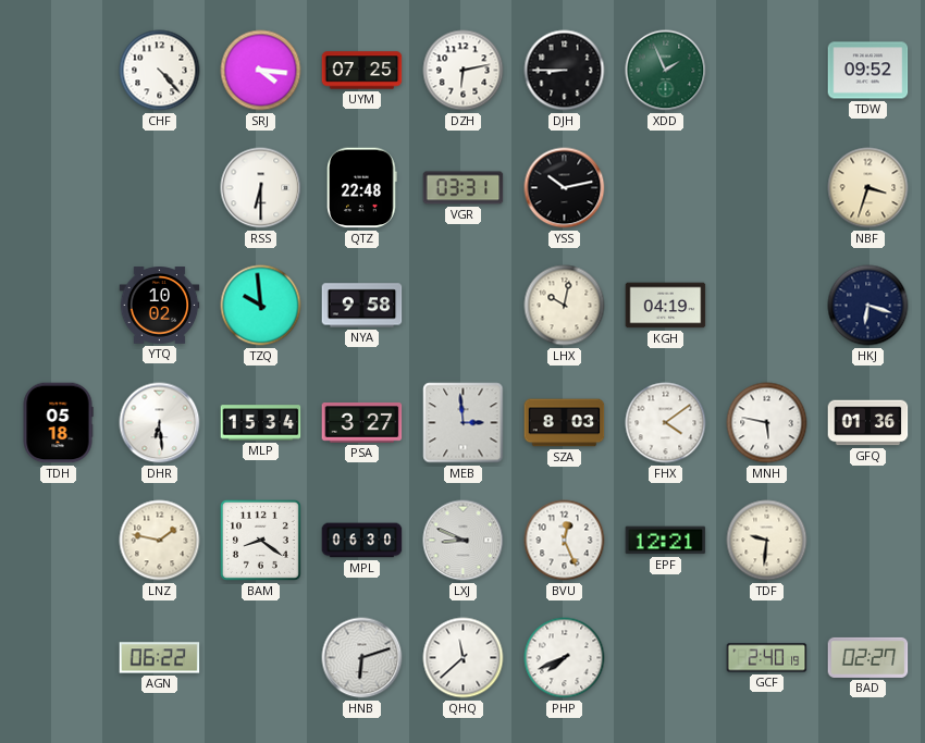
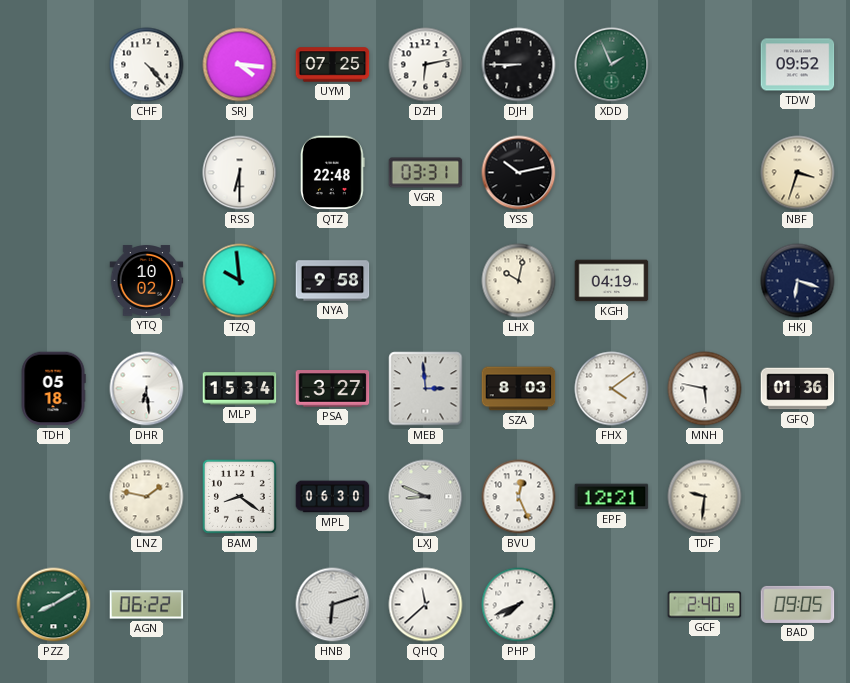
PZZ: none -> 8:10
BAD: 02:27 -> 09:05
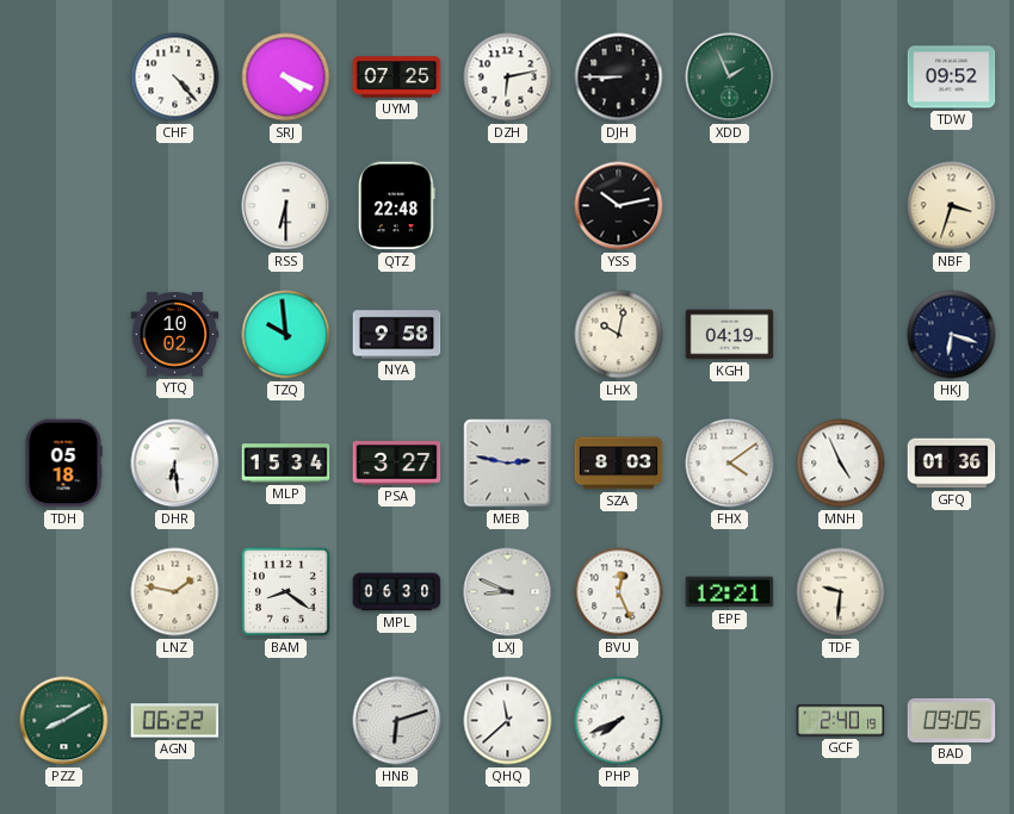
SRJ: 4:16 -> 4:19
VGR: 03:31 -> none
MEB: 2:59 -> 2:47
MNH: 5:47 -> 4:56
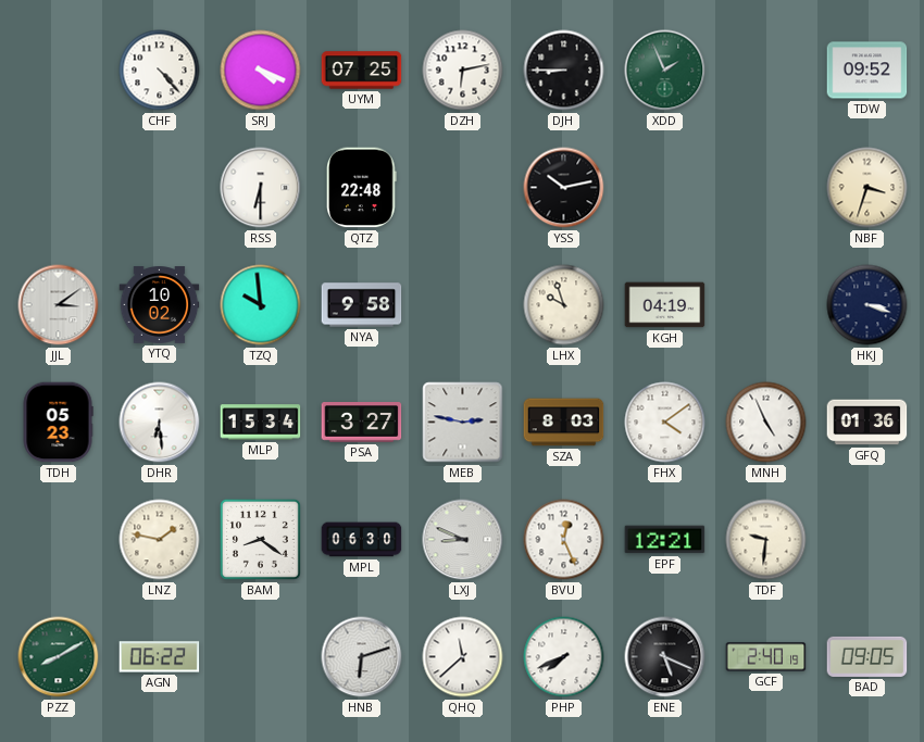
JJL: none -> 3:09
LHX: 10:02 -> 9:57
HKJ: 6:18 -> 3:18
TDH: 05:18 -> 05:23
ENE: none -> 5:19
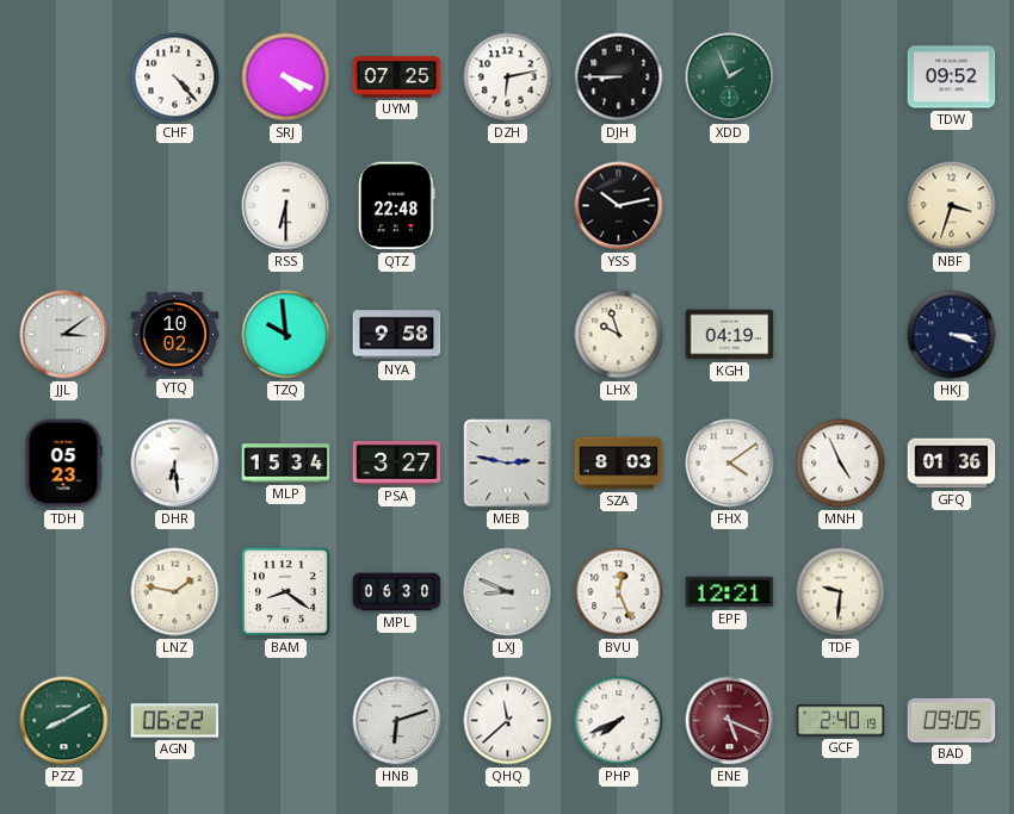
ENE dial: black -> burgundy
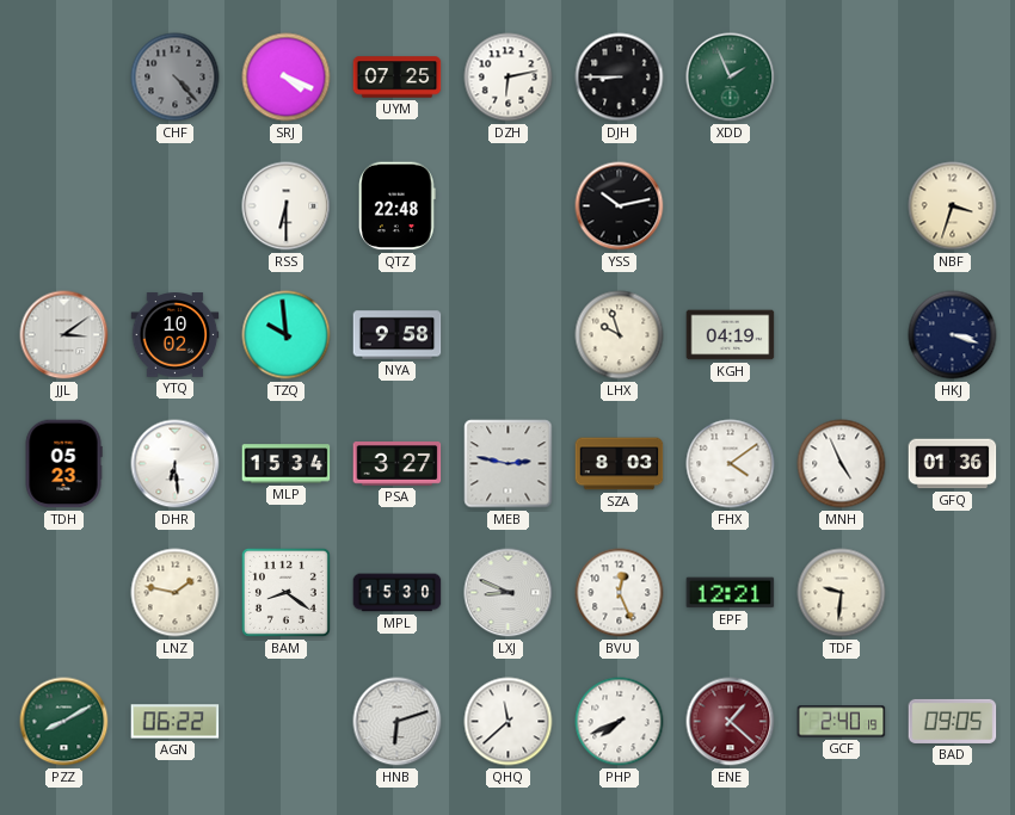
CHF dial: white -> grey
TDW: 09:52 -> none
MPL: 06:30 -> 15:30
ENE: 5:19 -> 1:22
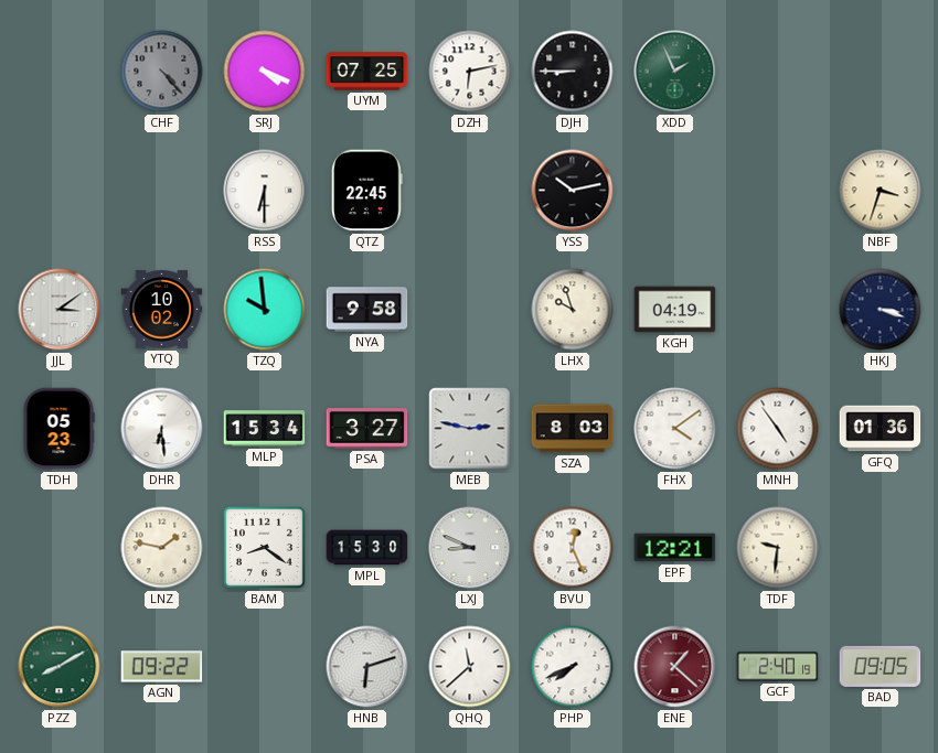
QTZ: 22:48 -> 22:45
MNH: 4:56 -> 4:54
AGN: 06:22 -> 09:22
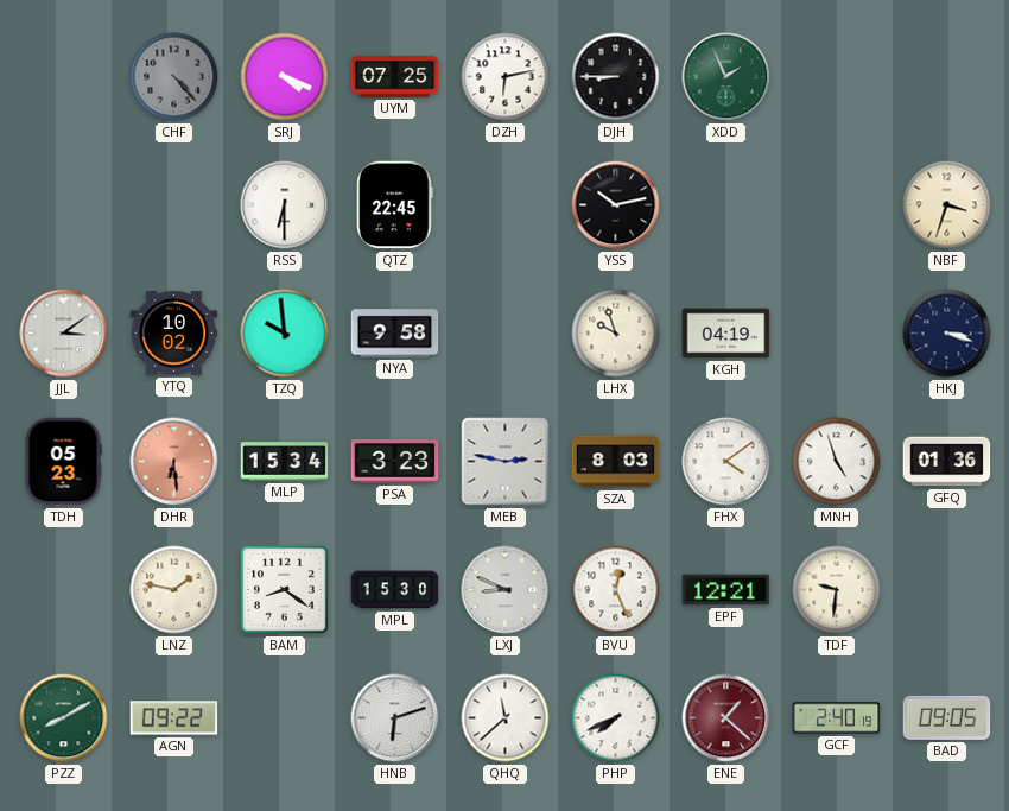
DHR dial: white -> salmon
PSA: 3:27 -> 3:23
MNH: 4:54 -> 4:57
